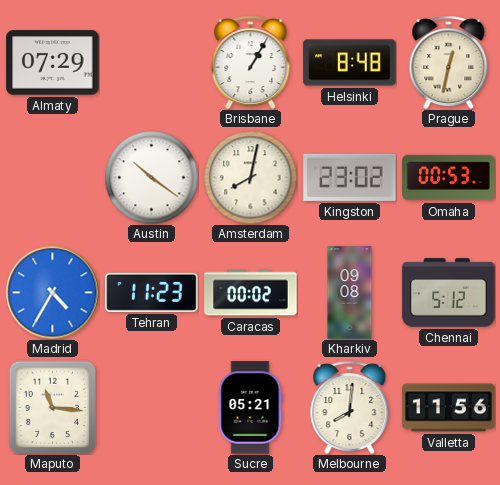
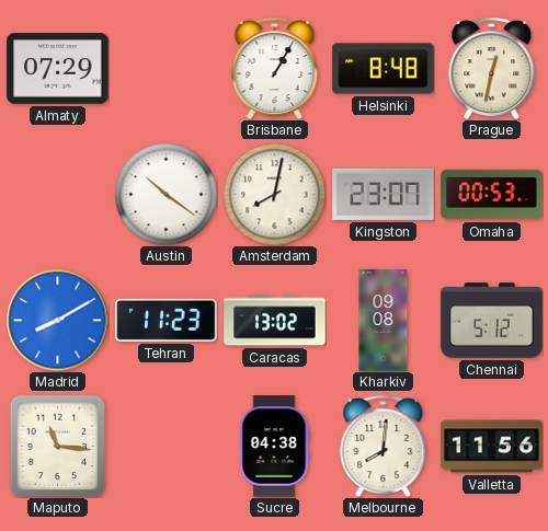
Kingston: 23:02 -> 23:07
Madrid: 4:35 -> 8:10
Caracas: 00:02 -> 13:02
Sucre: 05:21 -> 04:38
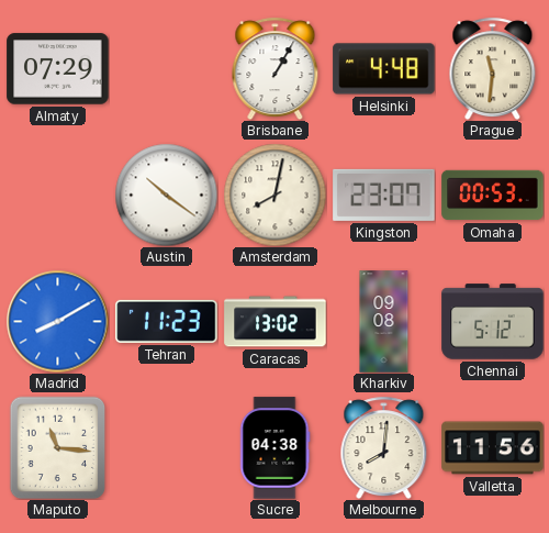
Helsinki: 8:48 -> 4:48
Prague: 12:32 -> 11:31
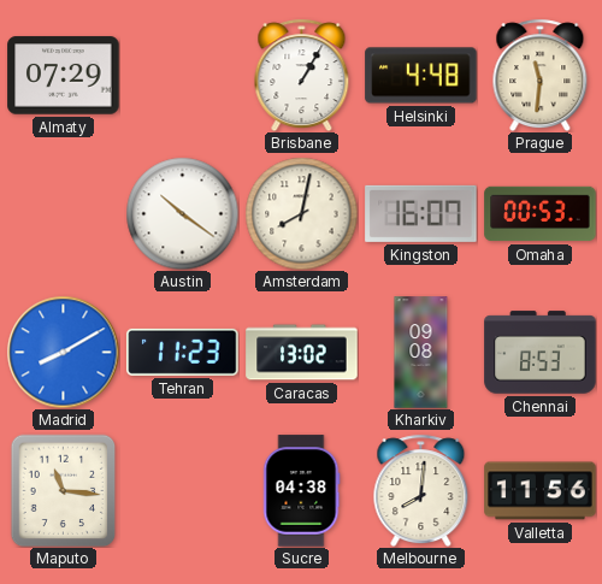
Kingston: 23:07 -> 16:07
Chennai: 5:12 -> 8:53
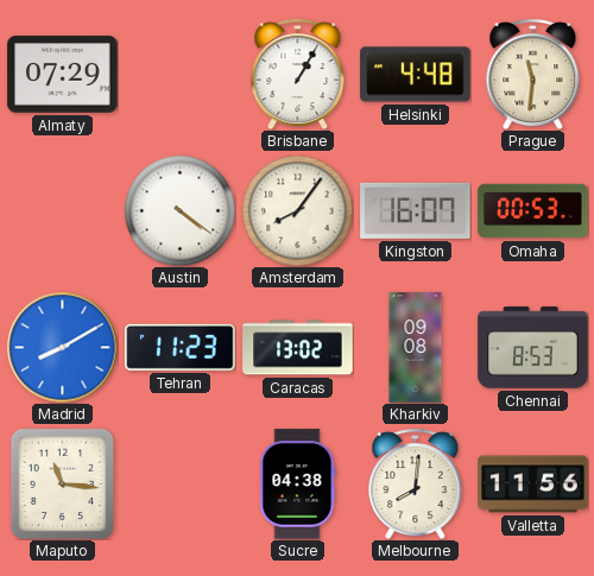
Austin: 10:21 -> 4:21
Amsterdam: 8:02 -> 8:06
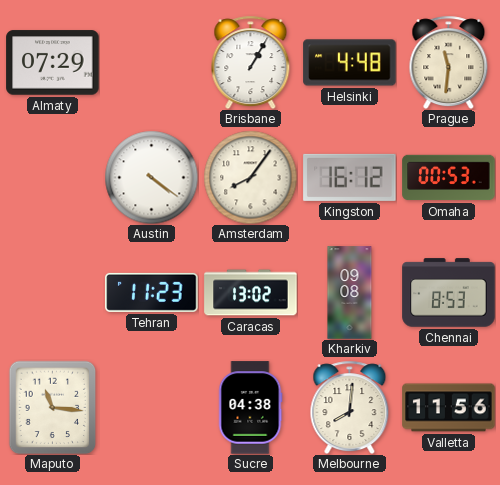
Kingston: 16:07 -> 16:12
Madrid: 8:10 -> none
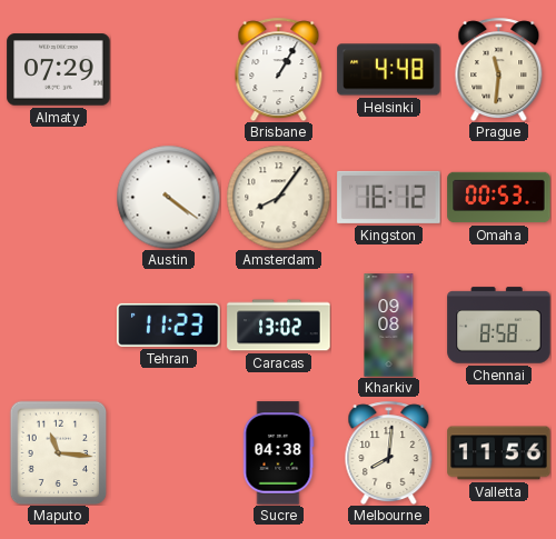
Chennai: 8:53 -> 8:58
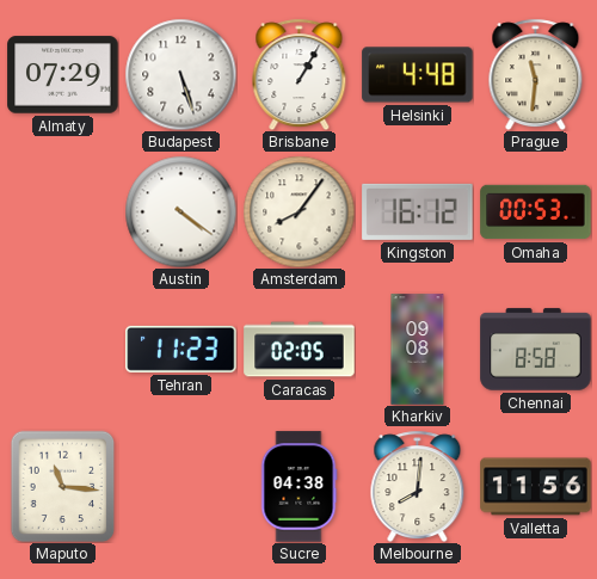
Budapest: none -> 5:27
Caracas: 13:02 -> 02:05
